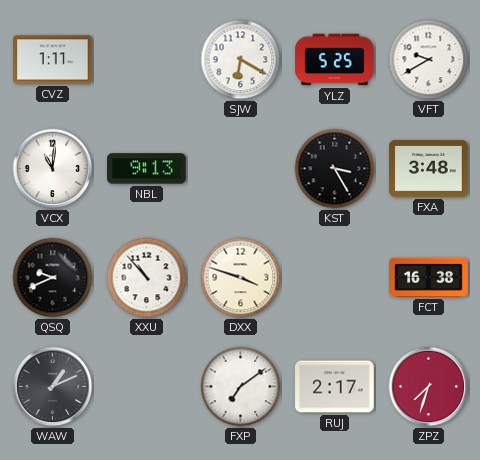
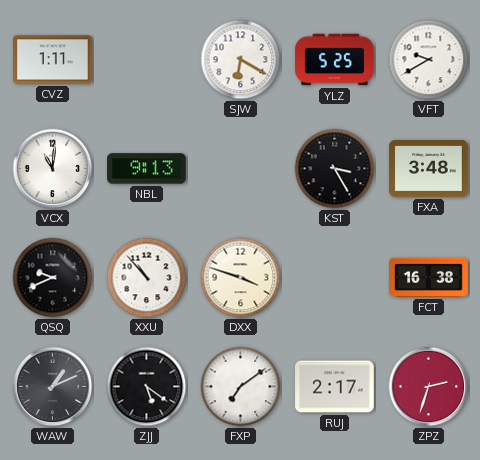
ZJJ: none -> 5:21
ZPZ: 7:33 -> 2:33
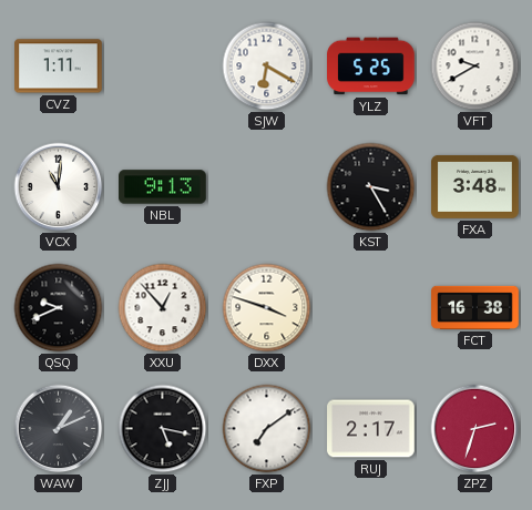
XXU: 10:53 -> 12:53
ZJJ: 5:21 -> 5:17
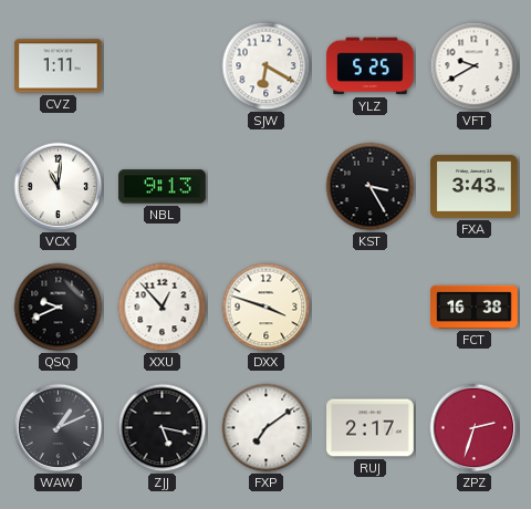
FXA: 3:48 -> 3:43
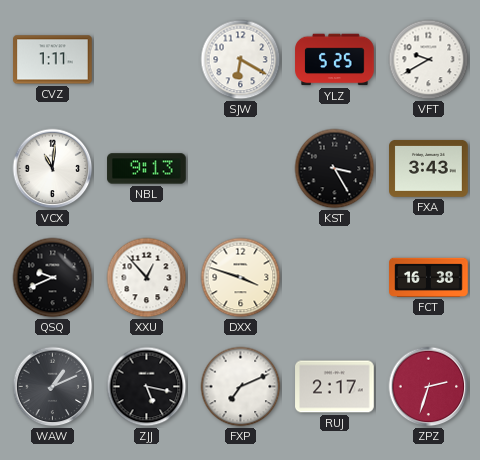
FXP: 7:09 -> 7:11
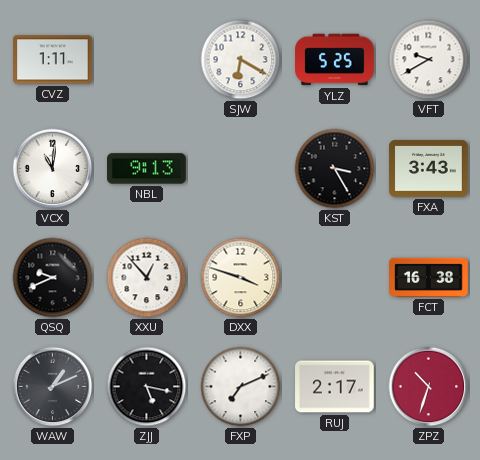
ZPZ: 2:33 -> 10:33
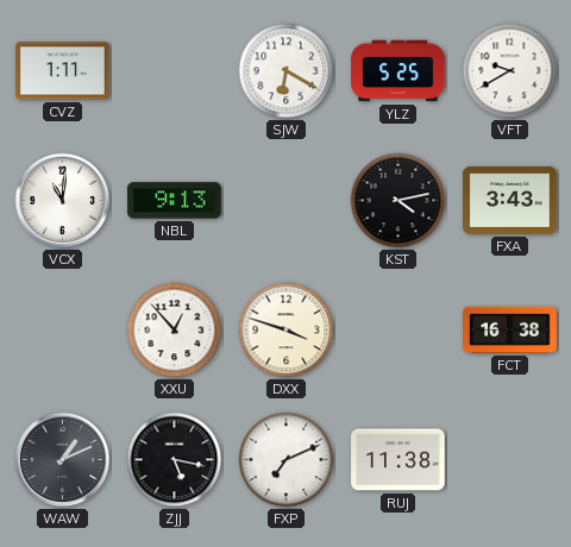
KST: 3:25 -> 4:13
QSQ: 9:41 -> none
RUJ: 2:17 -> 11:38
ZPZ: 10:33 -> none
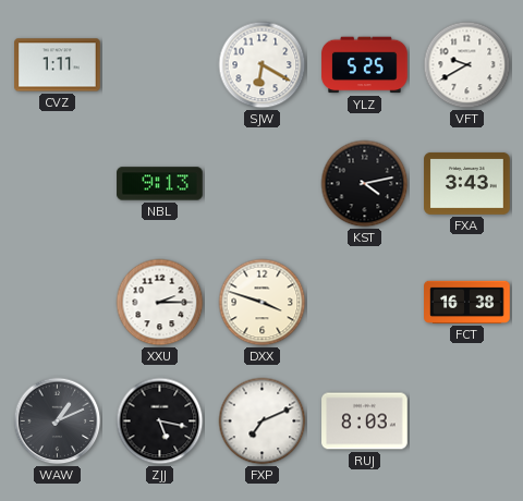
VCX: 11:01 -> none
XXU: 12:53 -> 2:15
RUJ: 11:38 -> 8:03
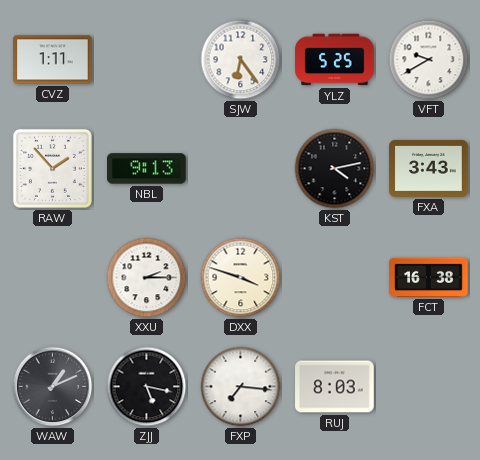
SJW: 6:20 -> 6:24
RAW: none -> 1:53
FXP: 7:11 -> 7:16
